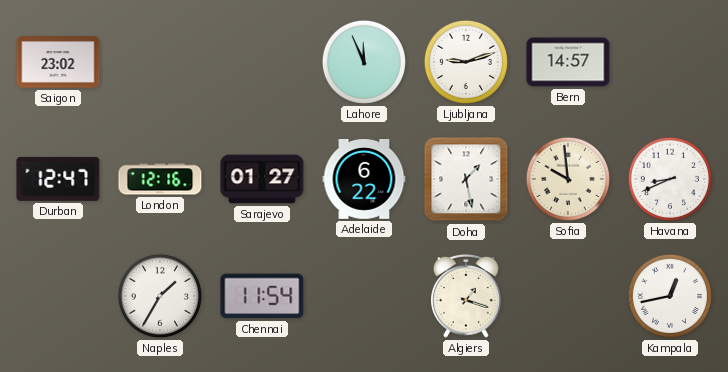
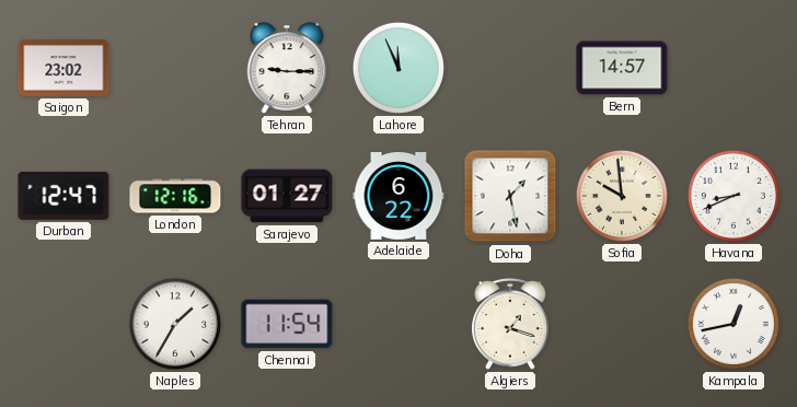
Tehran: none -> 9:15
Ljubljana: 9:12 -> none
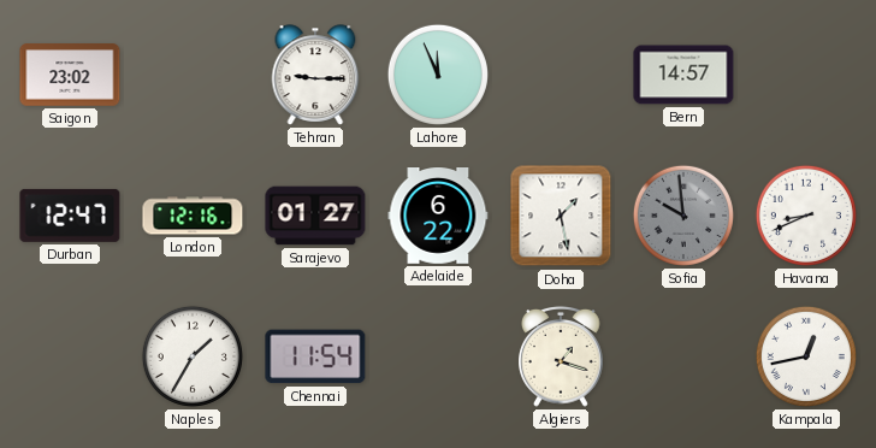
Sofia dial: cream -> grey
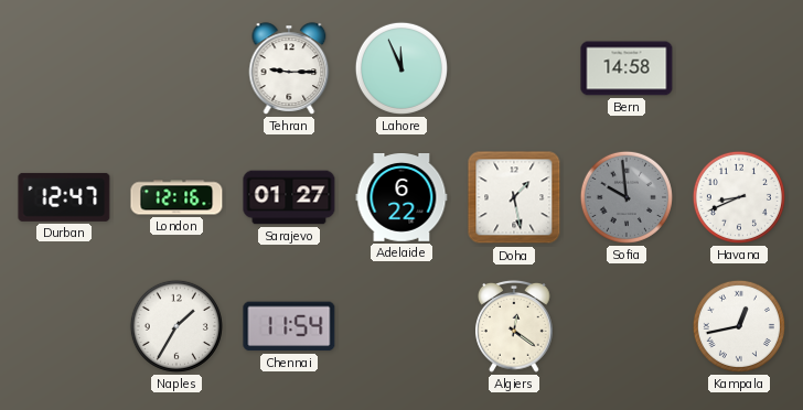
Saigon: 23:02 -> none
Bern: 14:57 -> 14:58
Algiers: 1:18 -> 12:21
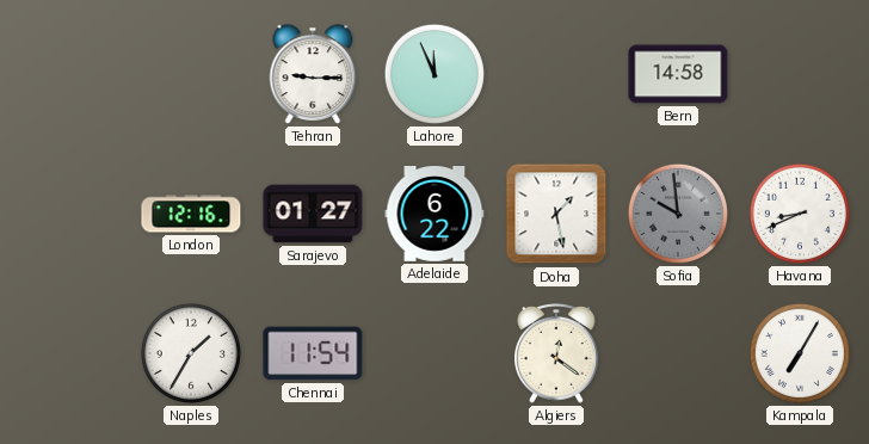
Durban: 12:47 -> none
Kampala: 12:43 -> 7:05
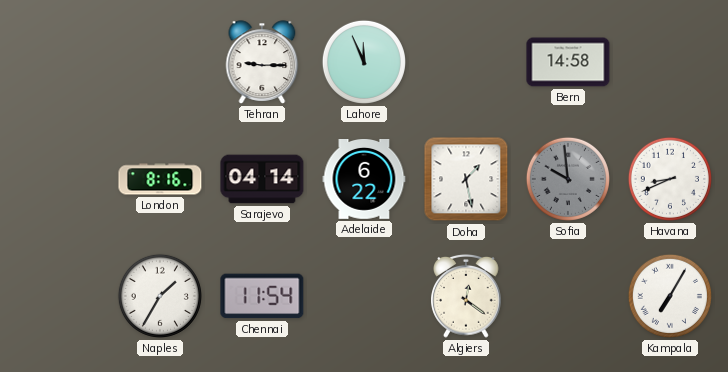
London: 12:16 -> 8:16
Sarajevo: 01:27 -> 04:14
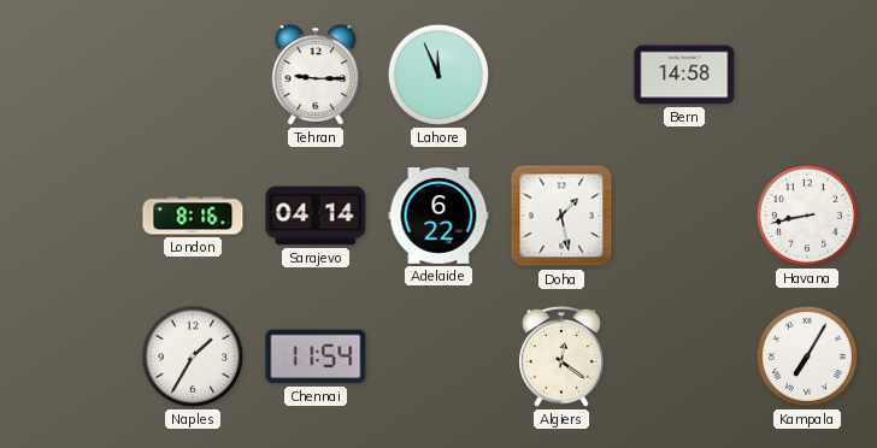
Sofia: 9:59 -> none
Havana: 8:41 -> 8:43
